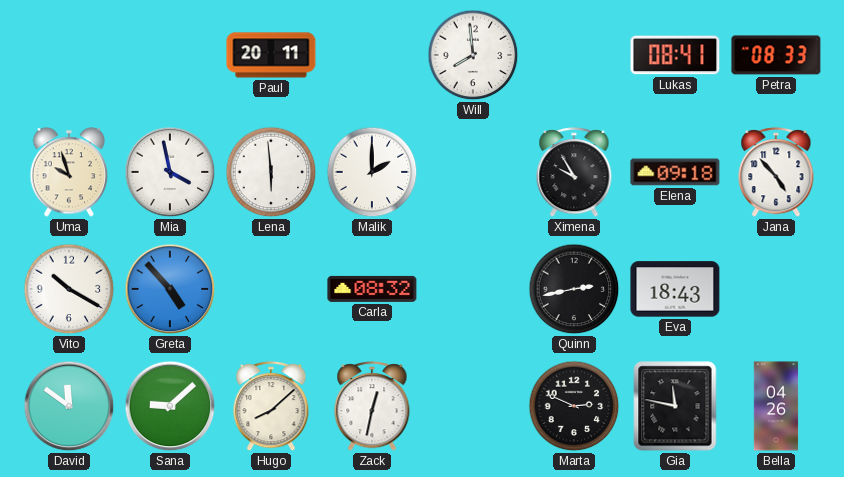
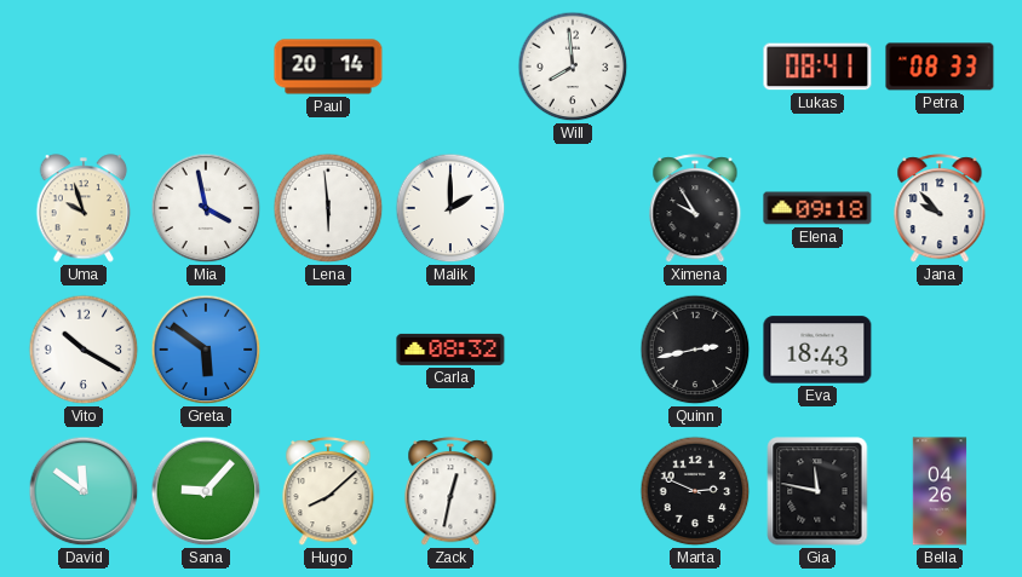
Paul: 20:11 -> 20:14
Jana: 4:53 -> 9:53
Greta: 4:53 -> 5:51
Sana: 9:08 -> 9:07
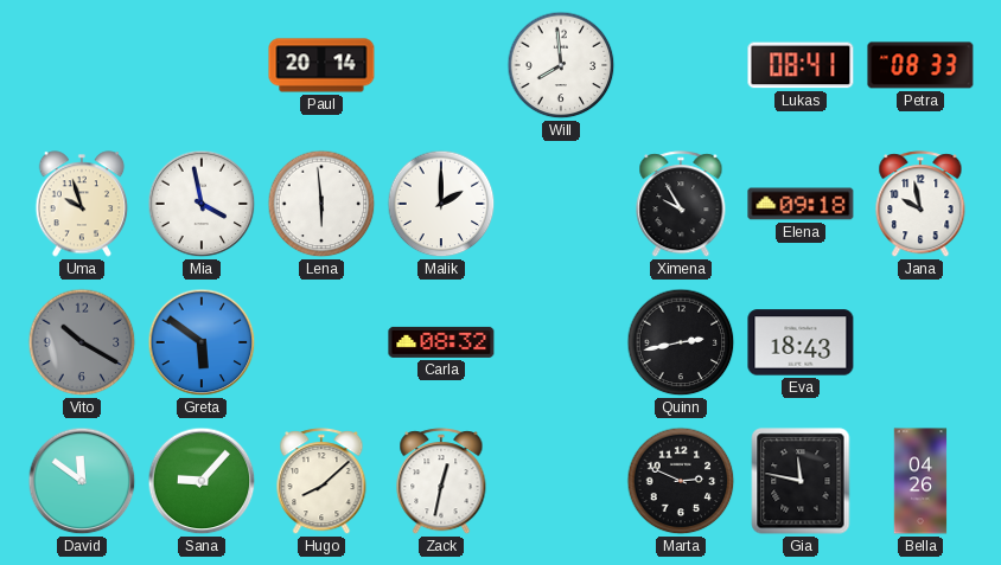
Jana: 9:53 -> 9:58
Vito dial: white -> grey
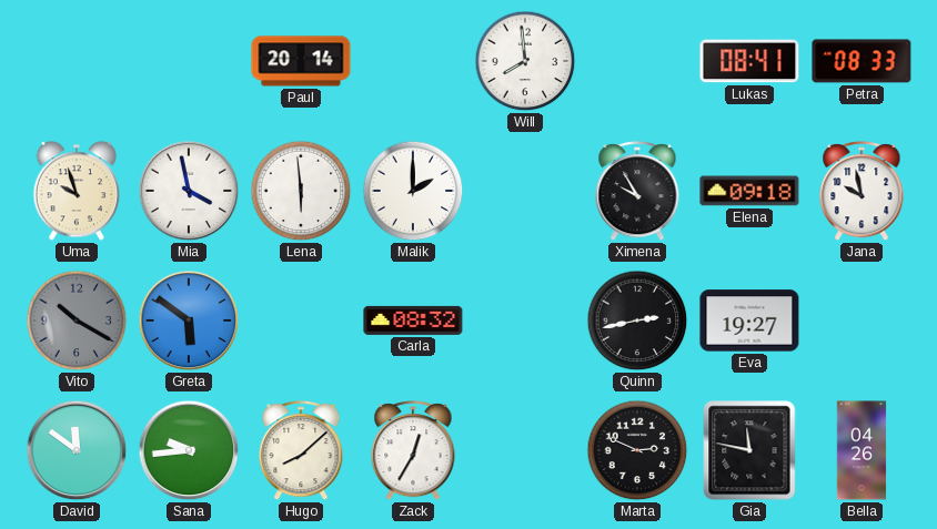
Eva: 18:43 -> 19:27
Sana: 9:07 -> 9:44
Zack: 12:32 -> 12:35
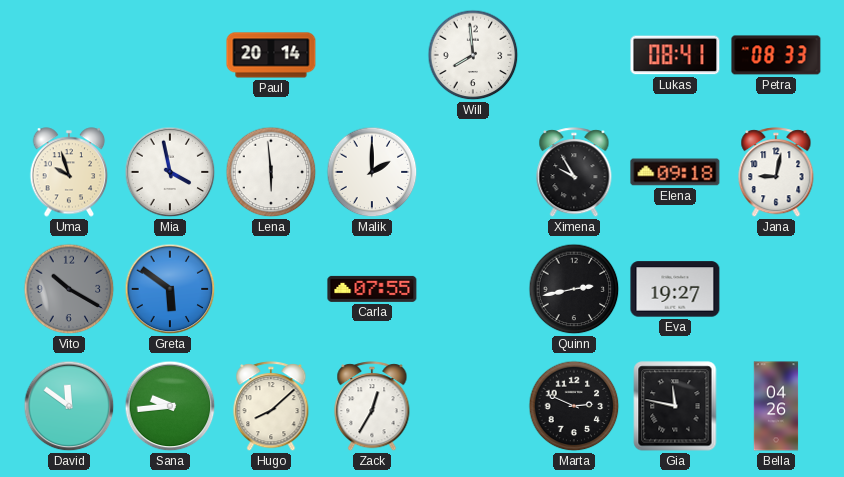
Jana: 9:58 -> 9:02
Carla: 08:32 -> 07:55
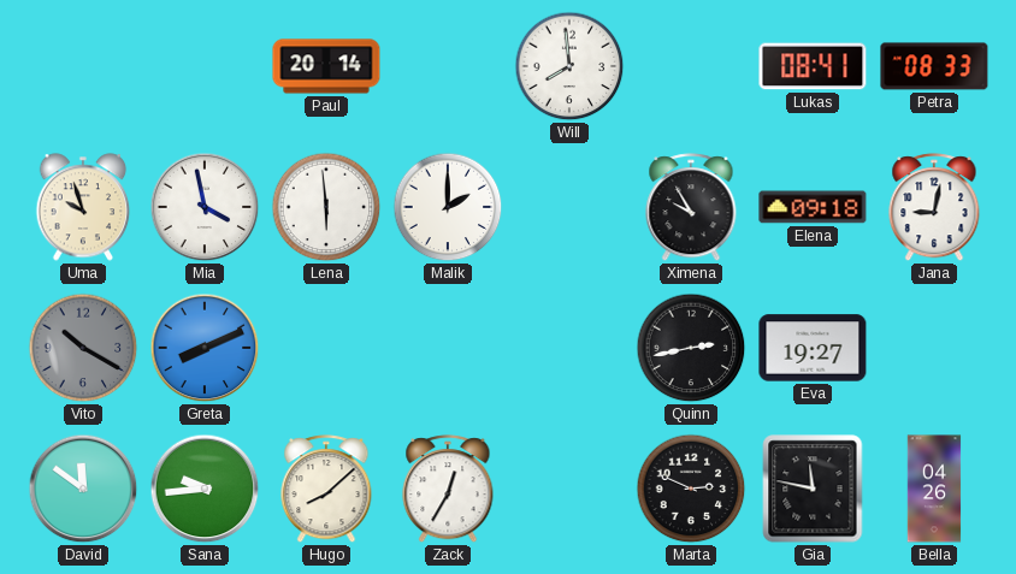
Greta: 5:51 -> 8:11
Carla: 07:55 -> none
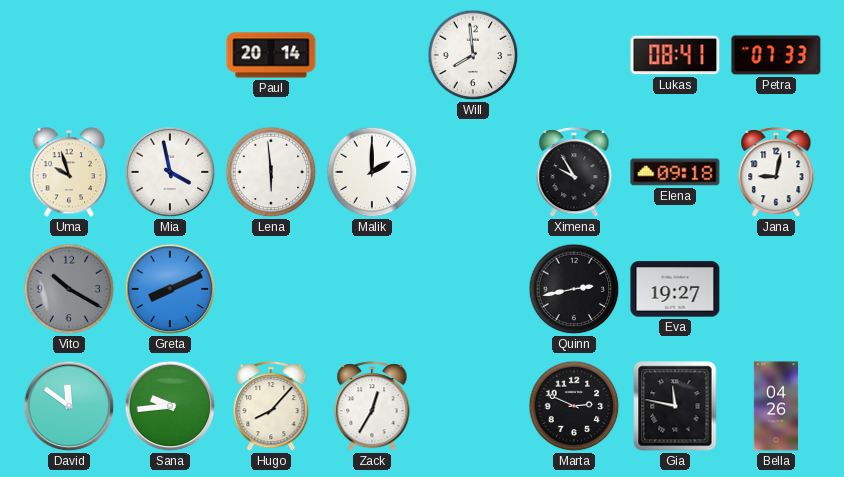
Petra: 08:33 -> 07:33
Hugo: 8:08 -> 8:07
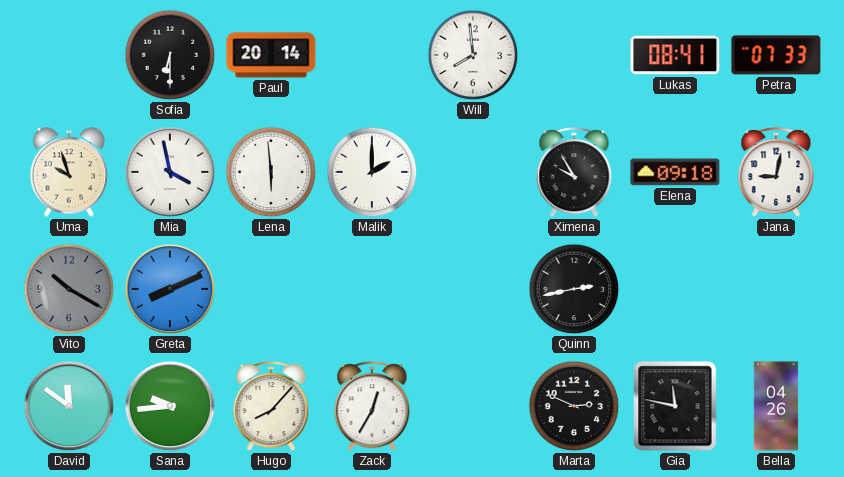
Sofia: none -> 6:30
Eva: 19:27 -> none
